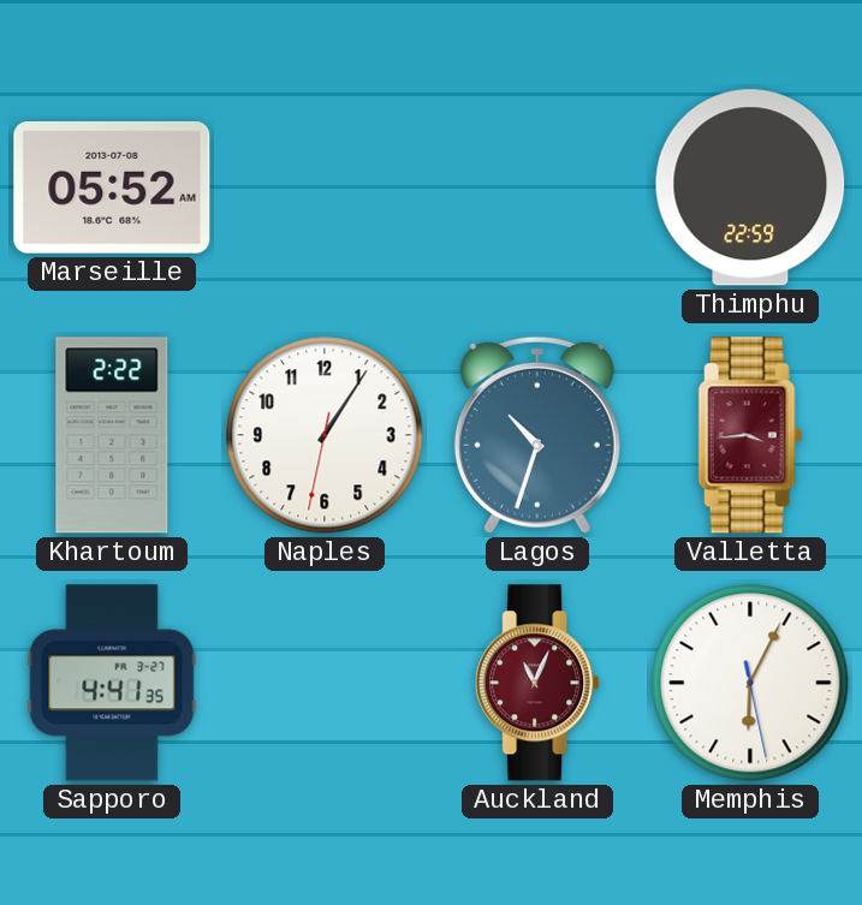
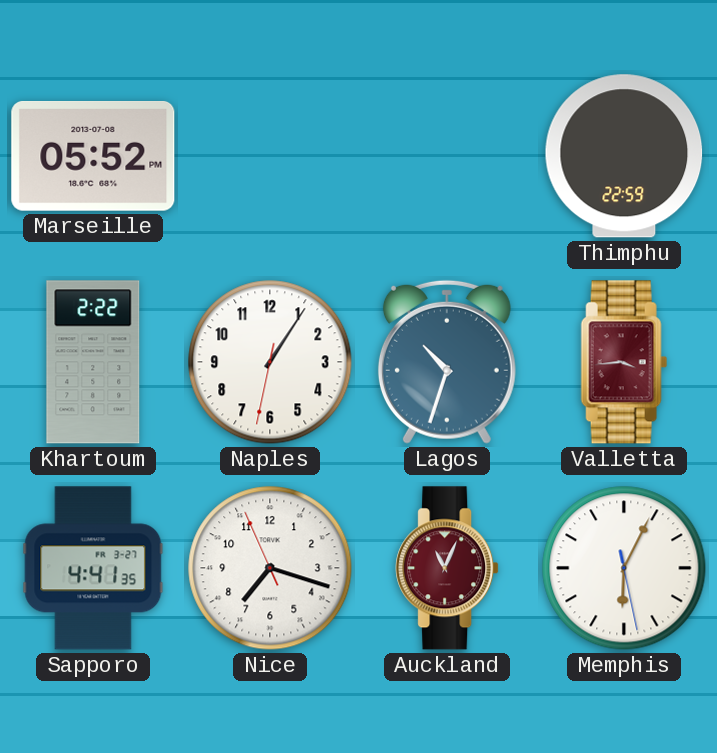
Marseille: 05:52 AM -> 05:52 PM
Nice: none -> 7:17
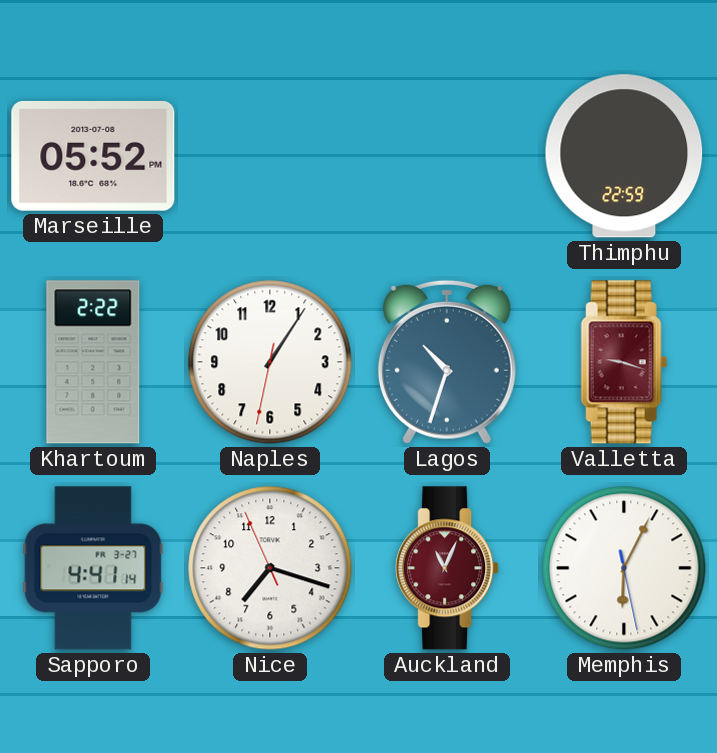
Valletta: 3:44 -> 9:18
Sapporo: 4:41:35 -> 4:41:14
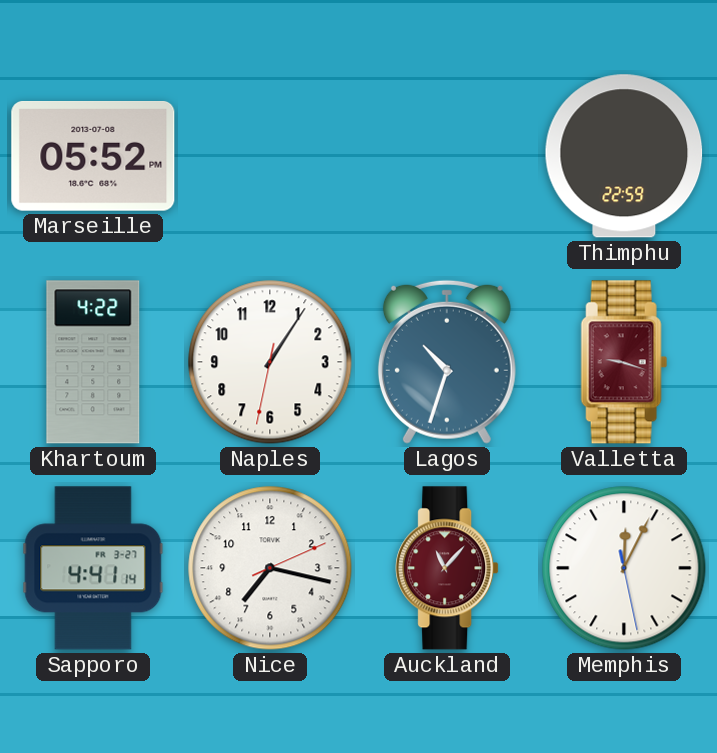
Khartoum: 2:22 -> 4:22
Nice: 7:17:56 -> 7:17:11
Auckland: 11:04 -> 11:07
Memphis: 6:04 -> 12:04
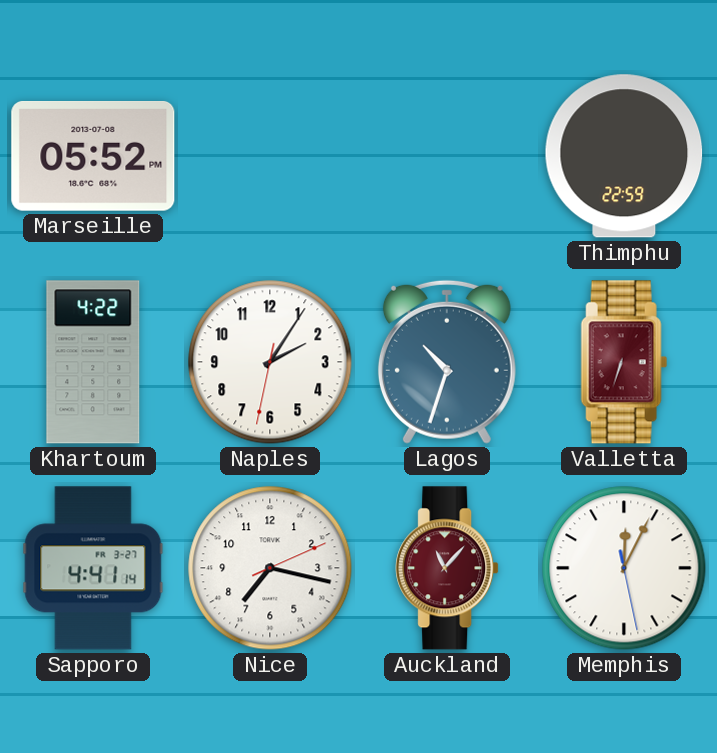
Naples: 1:05 -> 2:05
Valletta: 9:18 -> 6:33
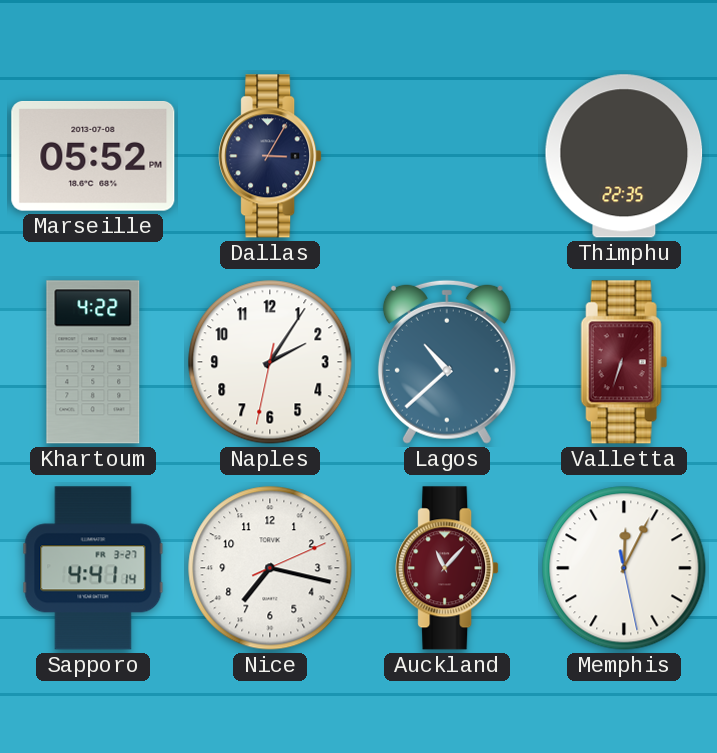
Dallas: none -> 3:05
Thimphu: 22:59 -> 22:35
Lagos: 10:33 -> 10:38
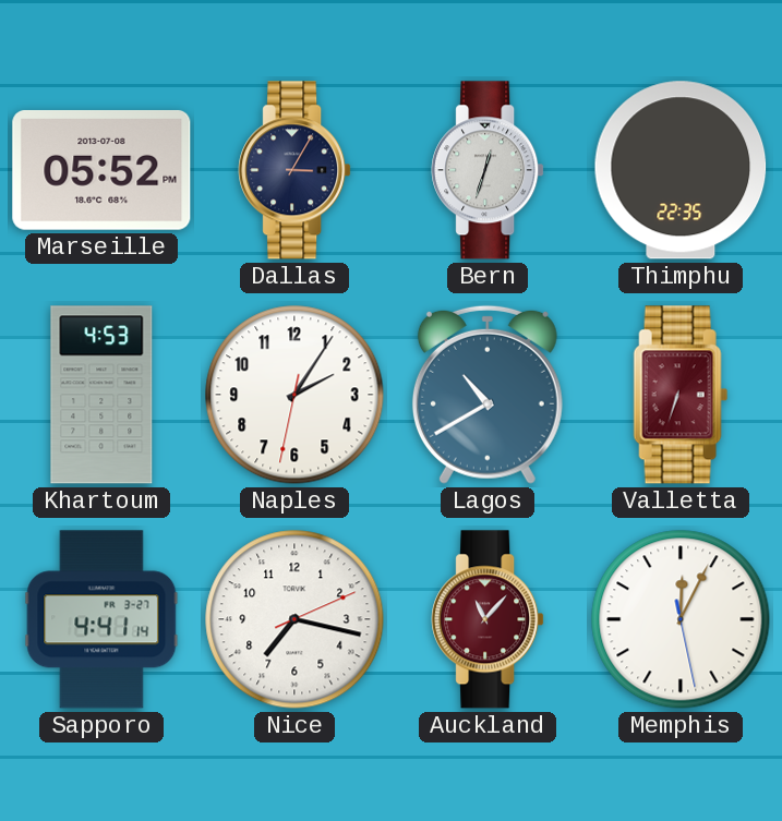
Bern: none -> 12:33
Khartoum: 4:22 -> 4:53
Lagos: 10:38 -> 10:40
